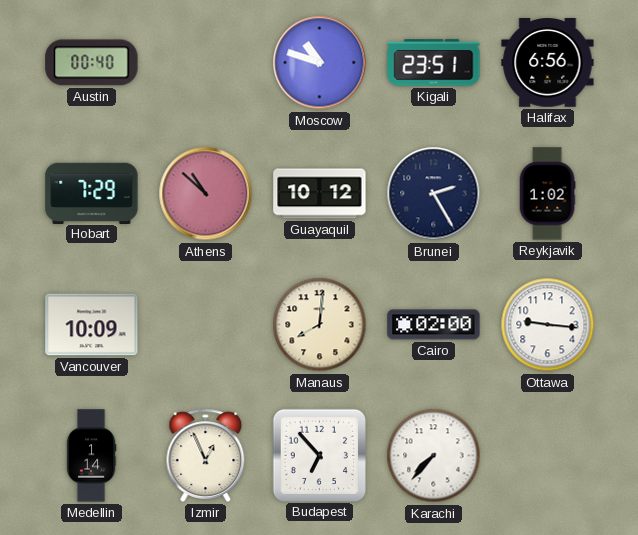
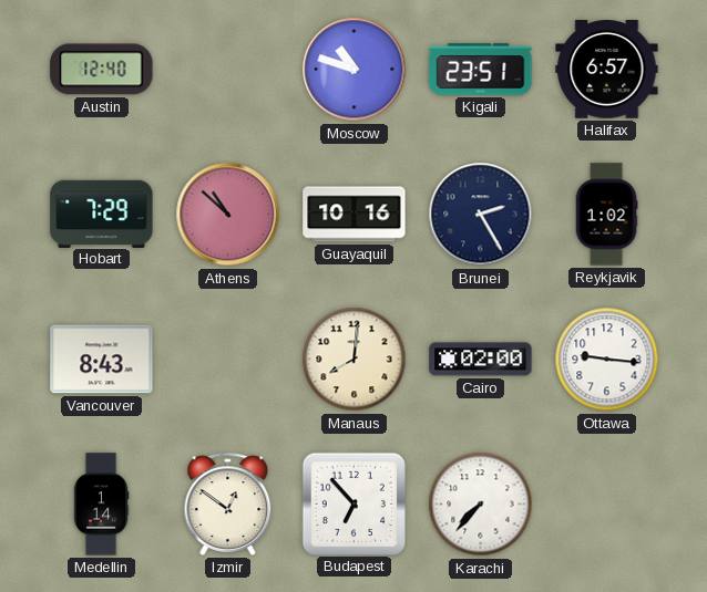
Austin: 00:40 -> 12:40
Halifax: 6:56 -> 6:57
Guayaquil: 10:12 -> 10:16
Vancouver: 10:09 -> 8:43
Izmir: 12:56 -> 12:51
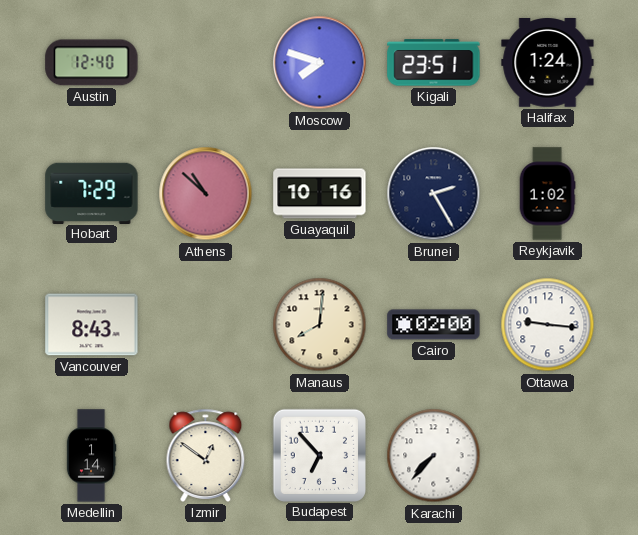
Moscow: 10:48 -> 7:48
Halifax: 6:57 -> 1:24
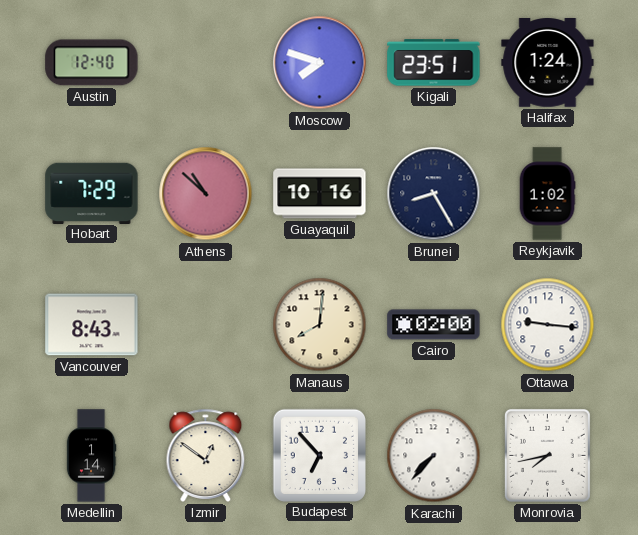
Brunei: 2:25 -> 8:25
Monrovia: none -> 7:43
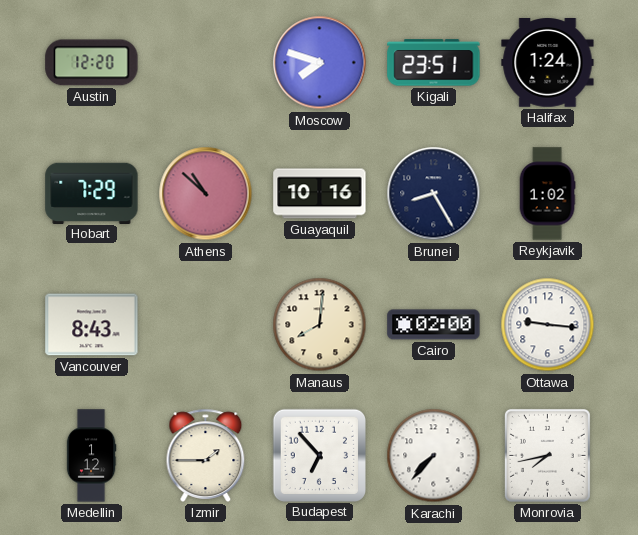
Austin: 12:40 -> 12:20
Medellin: 1:14 -> 1:12
Izmir: 12:51 -> 1:45
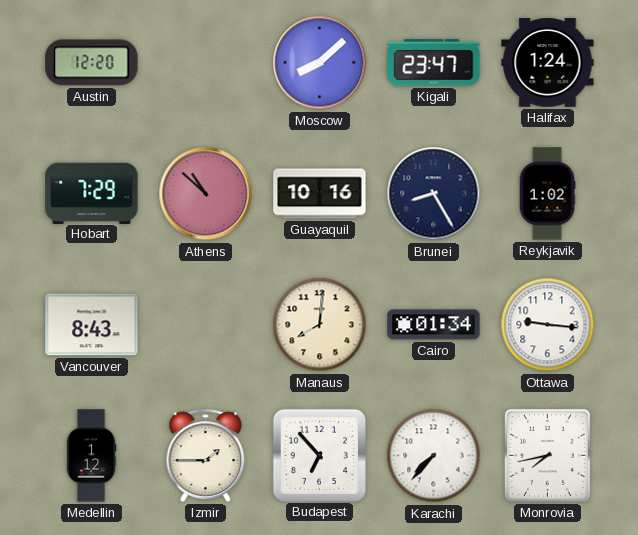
Moscow: 7:48 -> 8:08
Kigali: 23:51 -> 23:47
Cairo: 02:00 -> 01:34
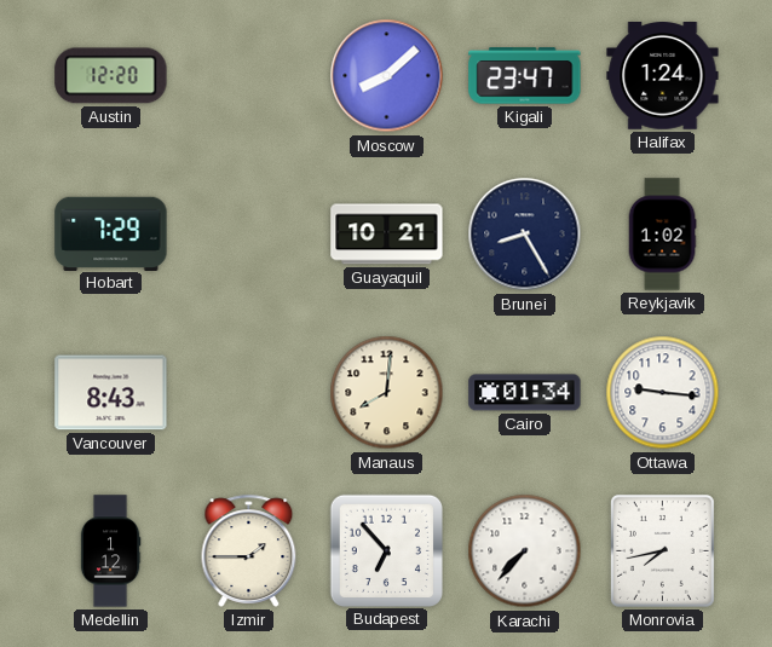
Athens: 10:52 -> none
Guayaquil: 10:16 -> 10:21
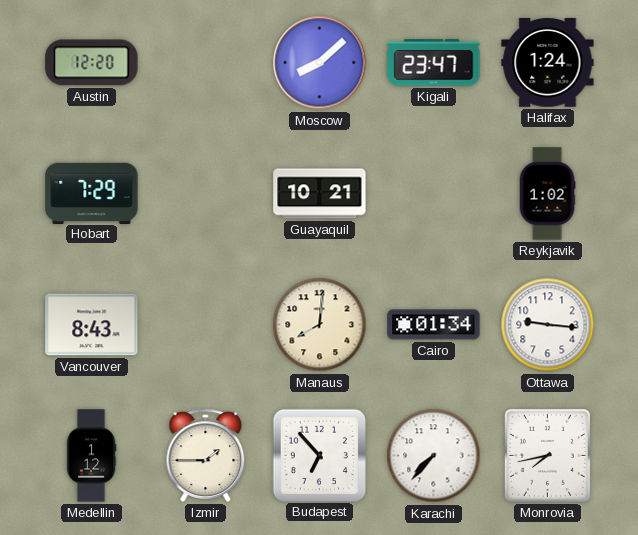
Brunei: 8:25 -> none
